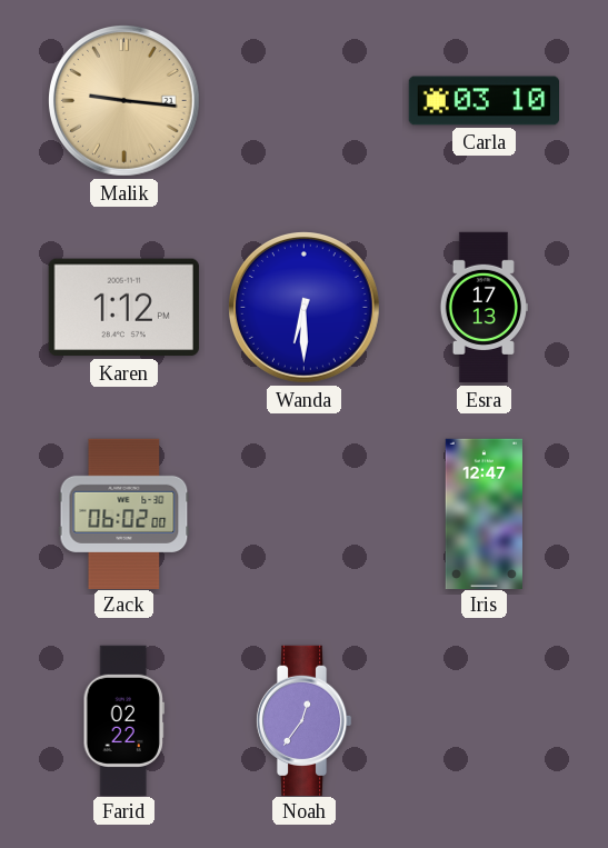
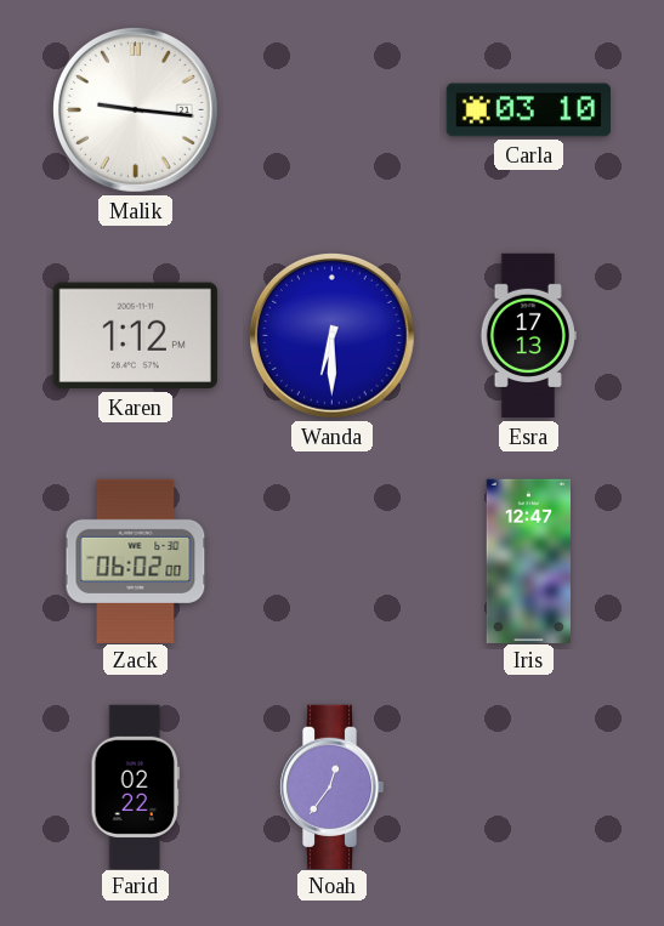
Malik dial: champagne -> white
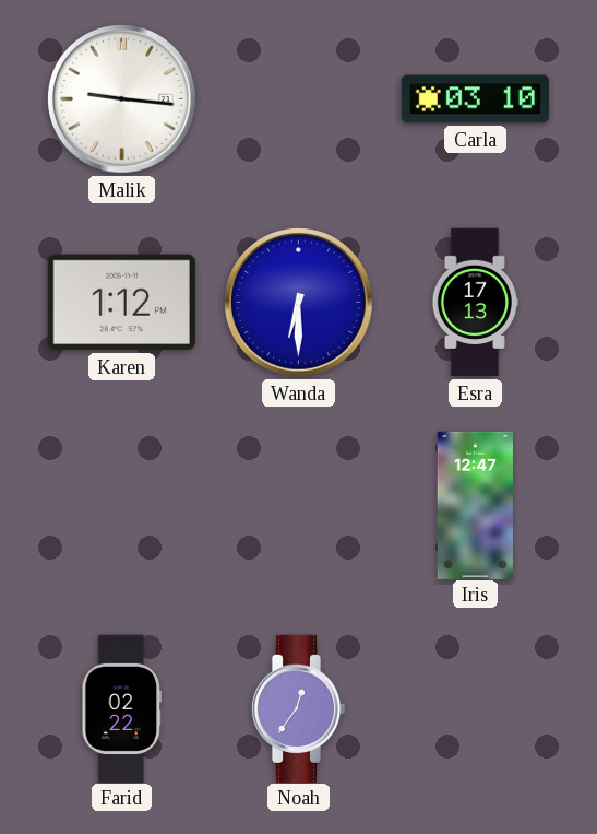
Zack: 06:02 -> none
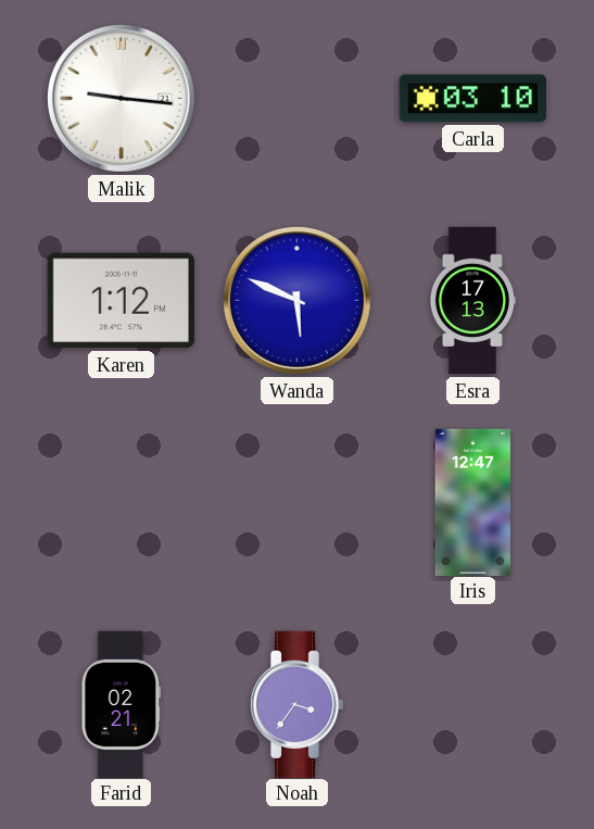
Wanda: 6:30 -> 5:49
Farid: 02:22 -> 02:21
Noah: 12:36 -> 3:36
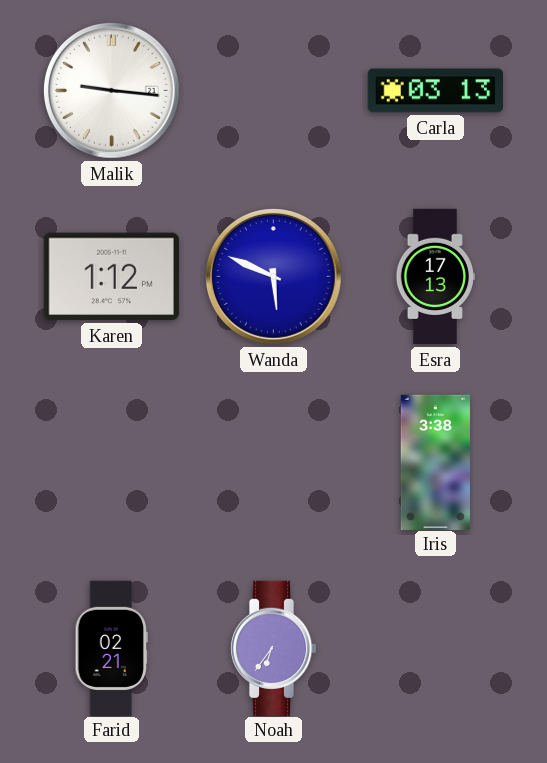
Carla: 03:10 -> 03:13
Iris: 12:47 -> 3:38
Noah: 3:36 -> 6:36
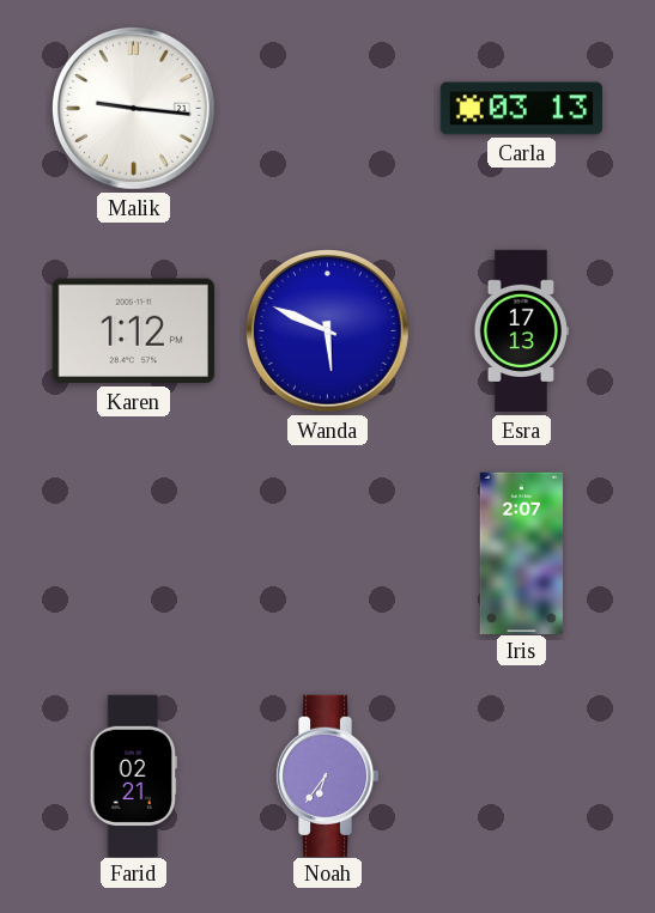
Iris: 3:38 -> 2:07
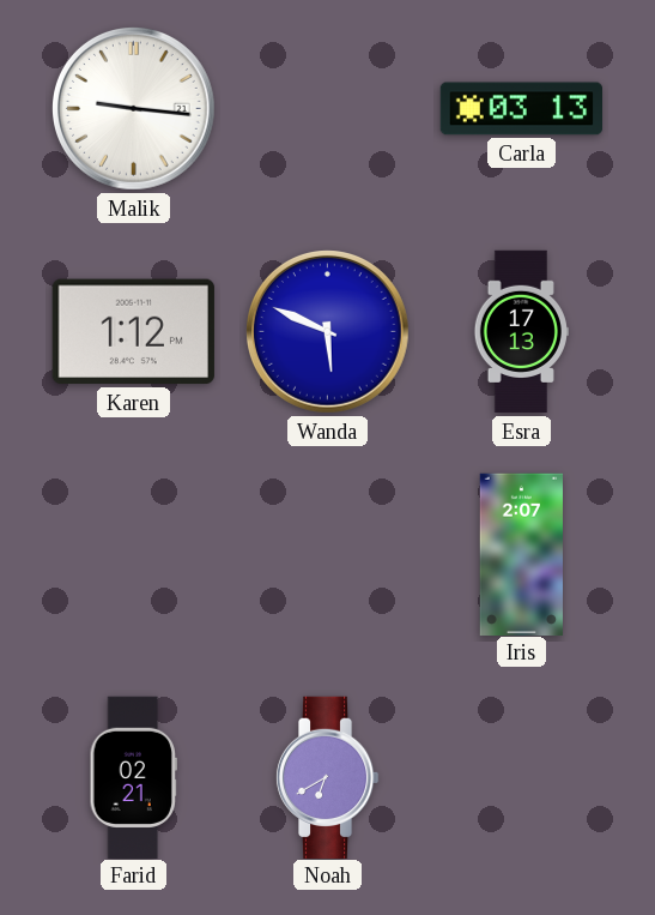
Noah: 6:36 -> 6:40
